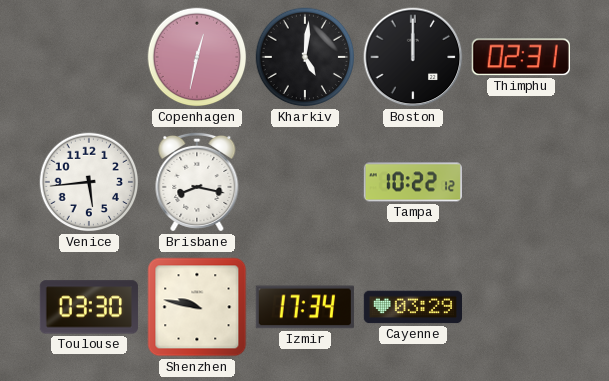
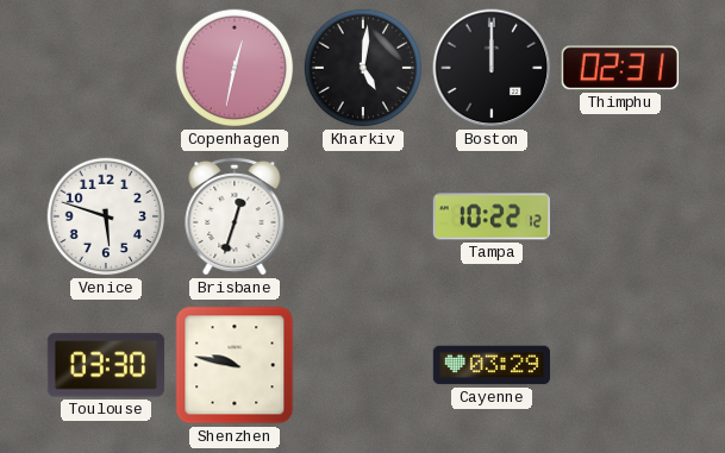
Venice: 5:44 -> 5:48
Brisbane: 8:17 -> 12:33
Izmir: 17:34 -> none
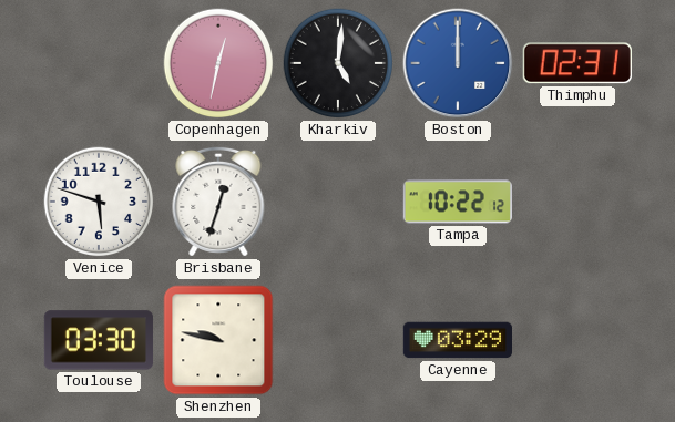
Boston dial: black -> blue
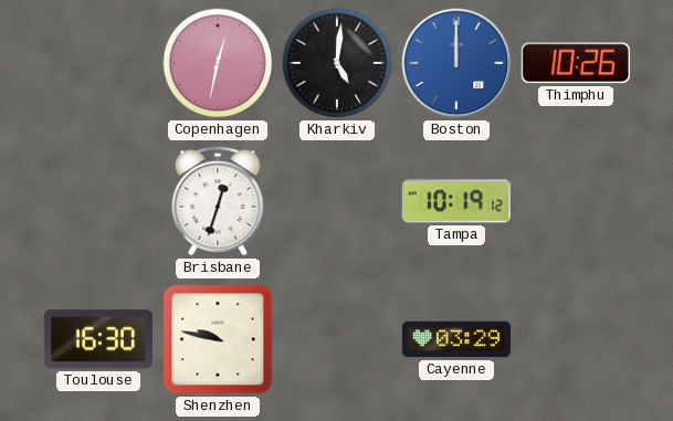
Thimphu: 02:31 -> 10:26
Venice: 5:48 -> none
Tampa: 10:22 -> 10:19
Toulouse: 03:30 -> 16:30
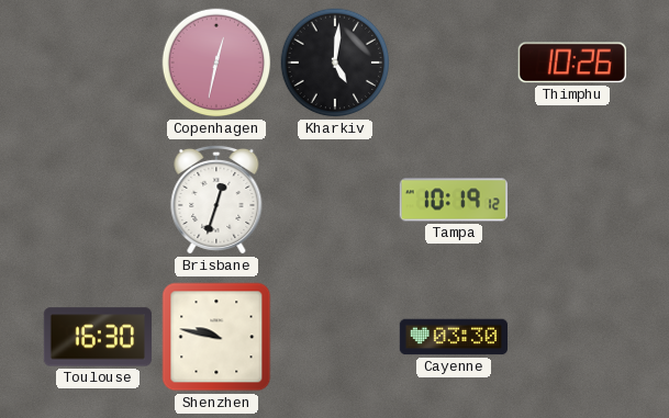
Boston: 12:00 -> none
Cayenne: 03:29 -> 03:30
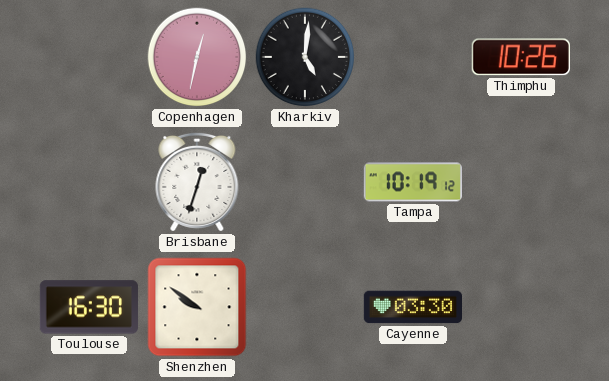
Shenzhen: 9:47 -> 9:51
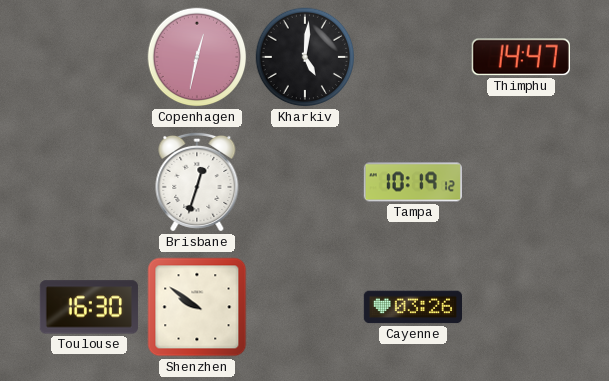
Thimphu: 10:26 -> 14:47
Cayenne: 03:30 -> 03:26
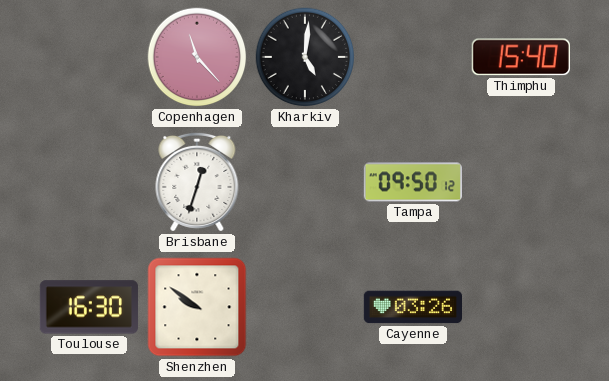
Copenhagen: 12:32 -> 11:23
Thimphu: 14:47 -> 15:40
Tampa: 10:19 -> 09:50
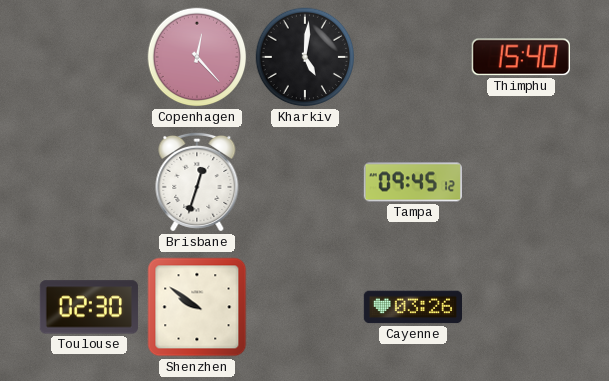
Copenhagen: 11:23 -> 12:23
Tampa: 09:50 -> 09:45
Toulouse: 16:30 -> 02:30
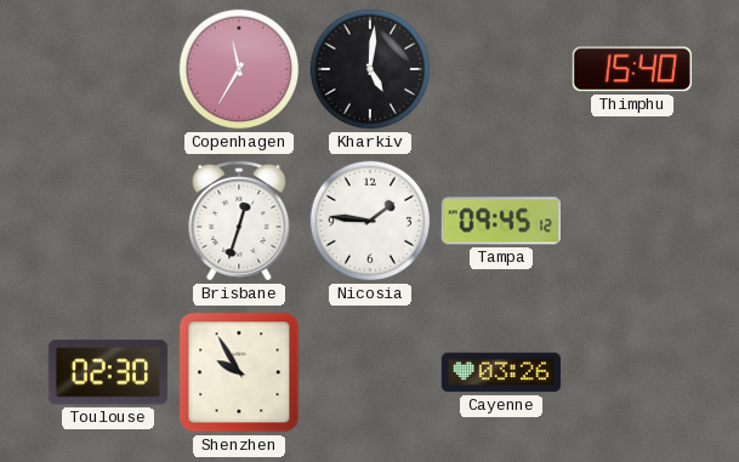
Copenhagen: 12:23 -> 11:35
Nicosia: none -> 1:46
Shenzhen: 9:51 -> 9:55
